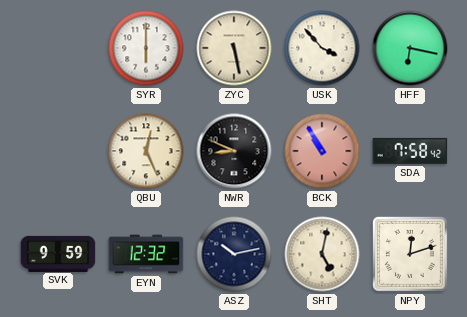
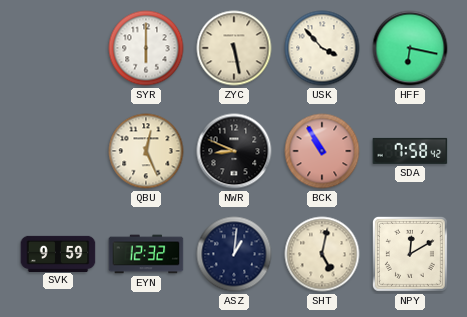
ASZ: 10:13 -> 1:01
NPY: 12:12 -> 12:10
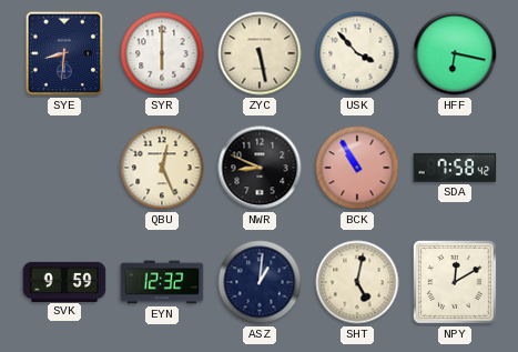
SYE: none -> 8:31
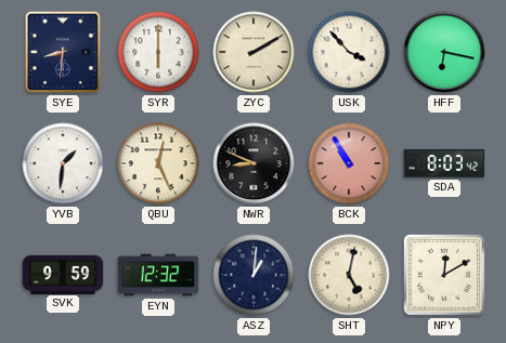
ZYC: 5:28 -> 2:10
YVB: none -> 1:31
SDA: 7:58 -> 8:03
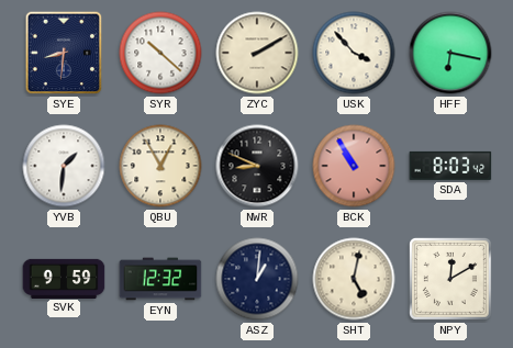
SYR: 6:00 -> 10:22
QBU: 12:26 -> 12:55
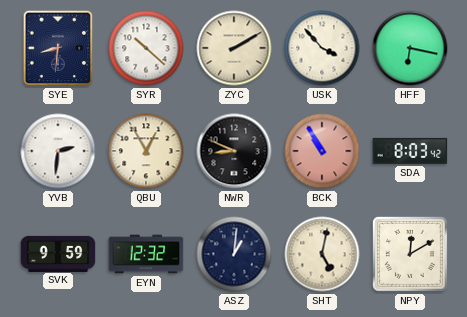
YVB: 1:31 -> 2:31
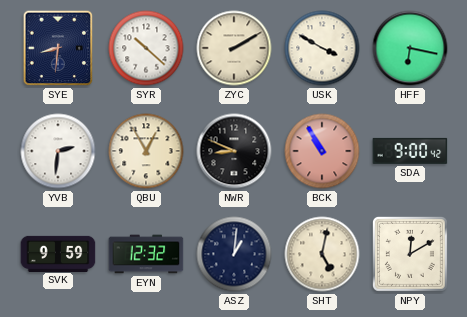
USK: 3:53 -> 3:50
SDA: 8:03 -> 9:00
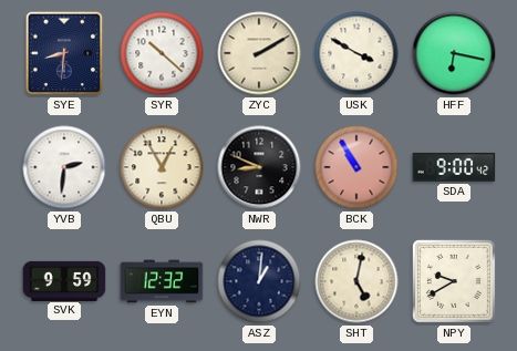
NPY: 12:10 -> 9:40
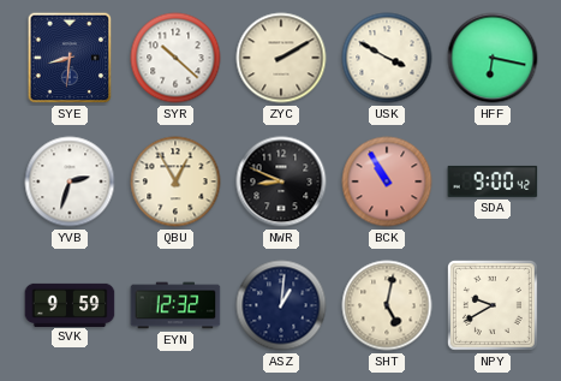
YVB: 2:31 -> 2:33
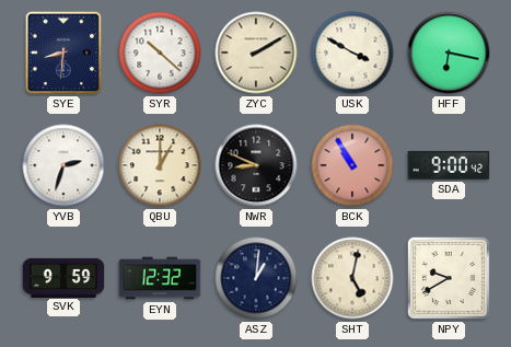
QBU: 12:55 -> 1:00
